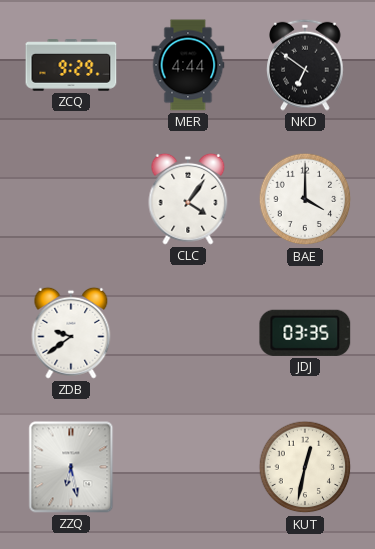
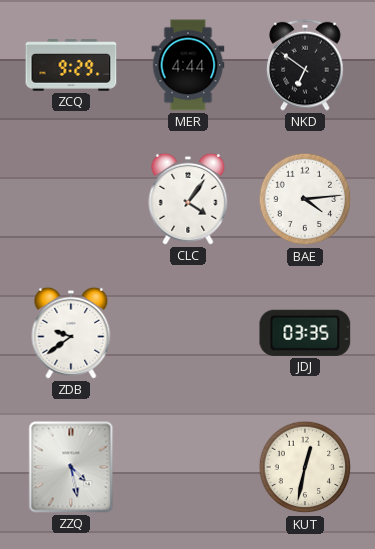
BAE: 4:00 -> 4:14
ZZQ: 6:28 -> 4:28
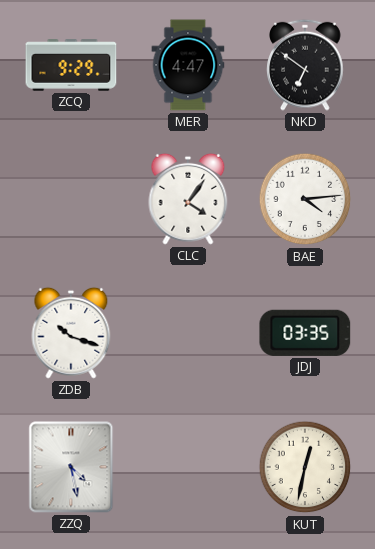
MER: 4:44 -> 4:47
ZDB: 9:39 -> 10:18
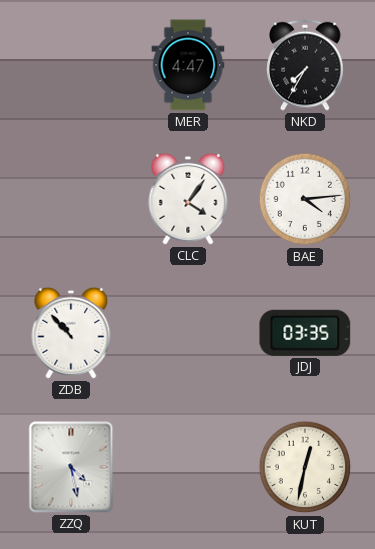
ZCQ: 9:29 -> none
NKD: 6:51 -> 7:35
ZDB: 10:18 -> 10:53
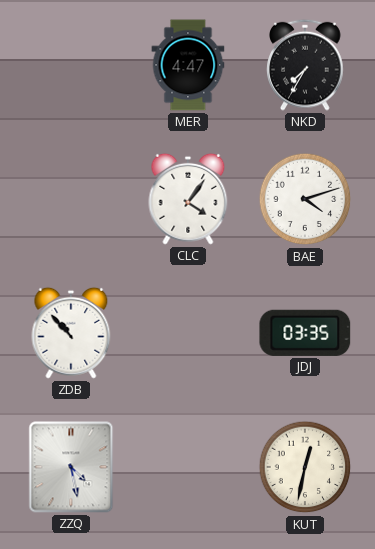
BAE: 4:14 -> 4:12
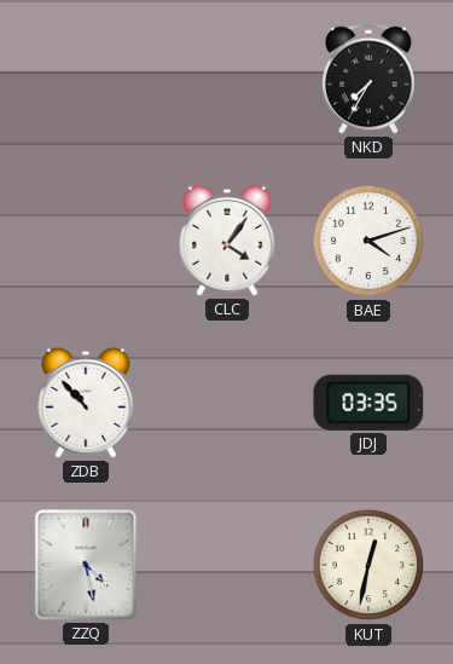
MER: 4:47 -> none
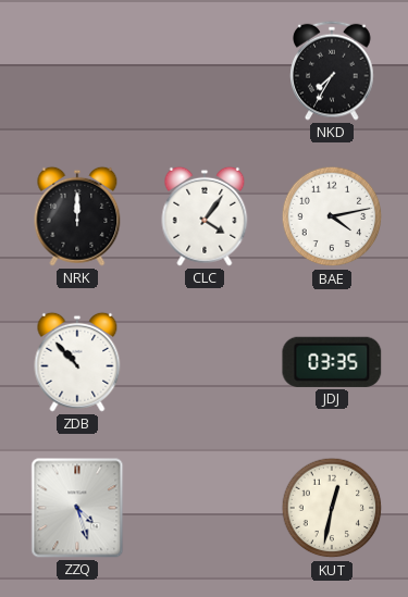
NRK: none -> 12:00
BAE: 4:12 -> 4:13
ZZQ: 4:28 -> 4:27
